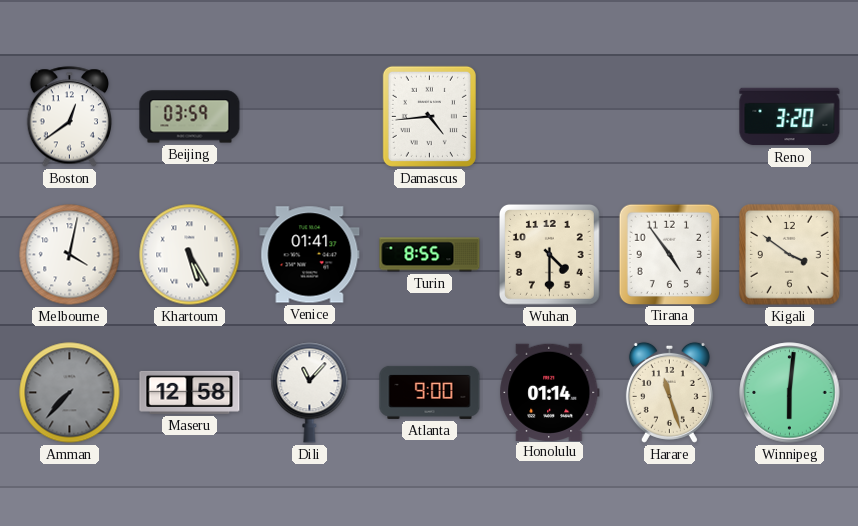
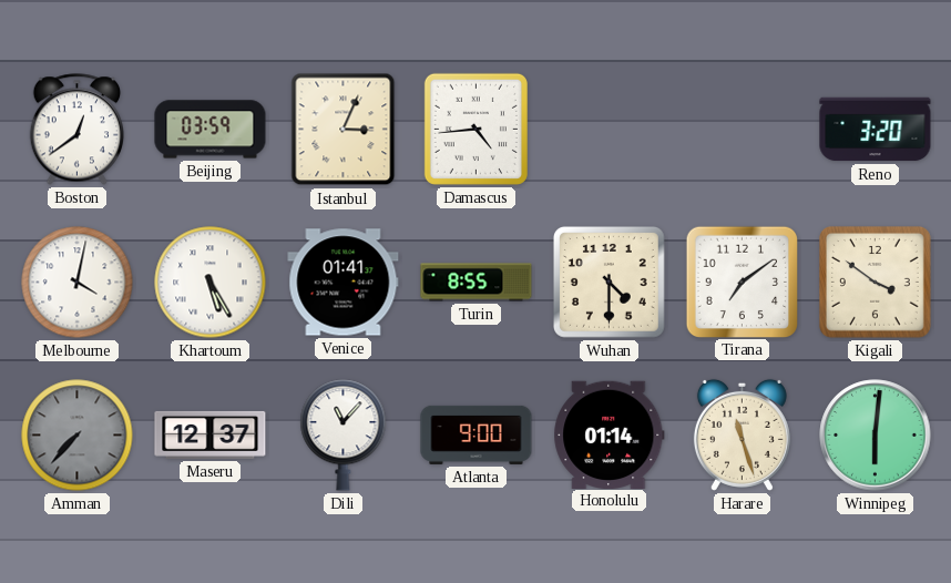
Istanbul: none -> 3:04
Tirana: 4:54 -> 7:09
Maseru: 12:58 -> 12:37
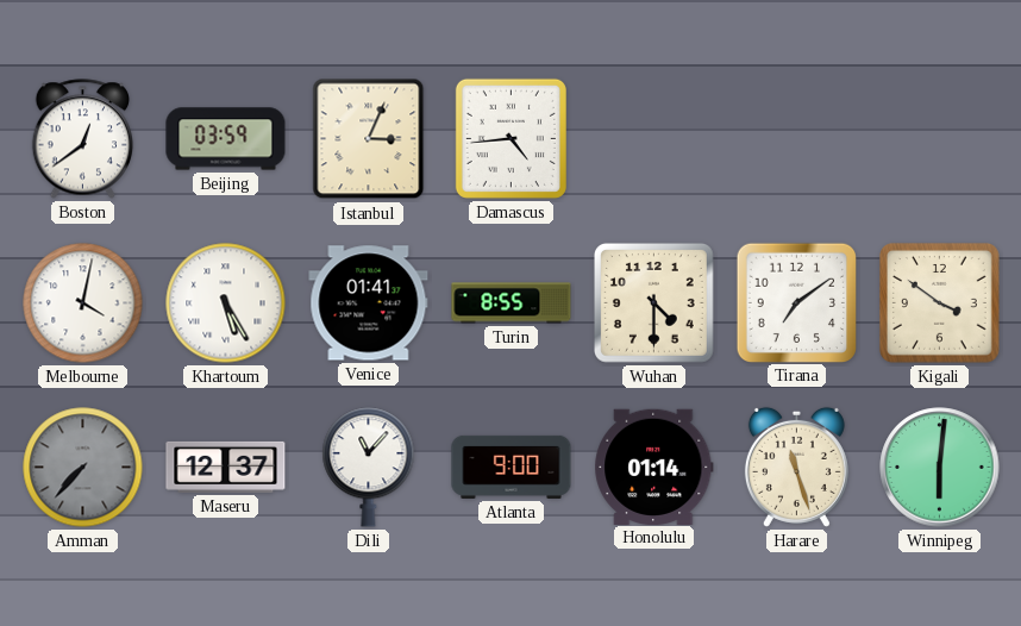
Reno: 3:20 -> none
